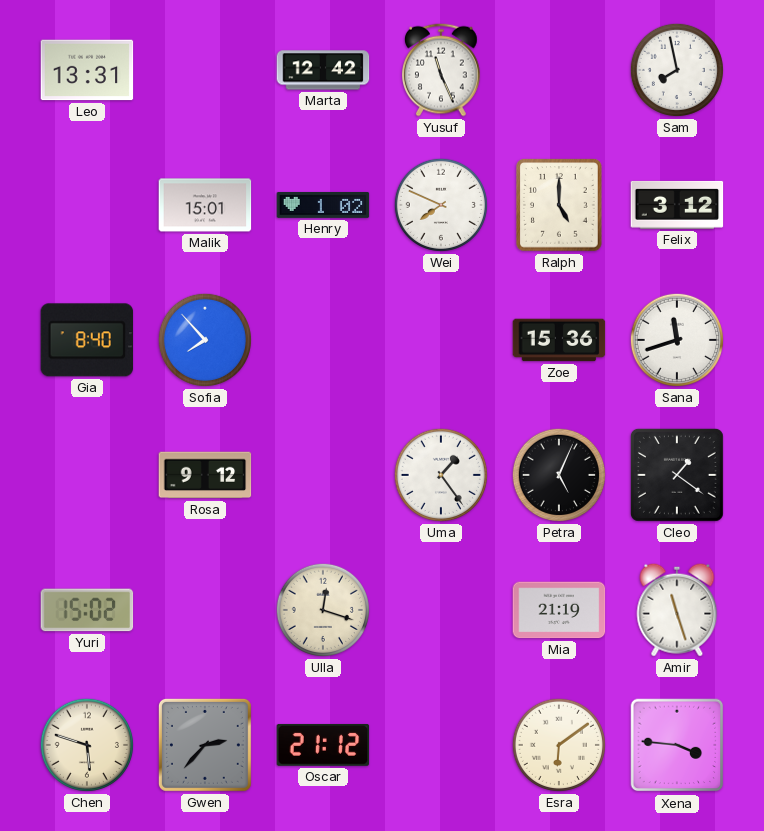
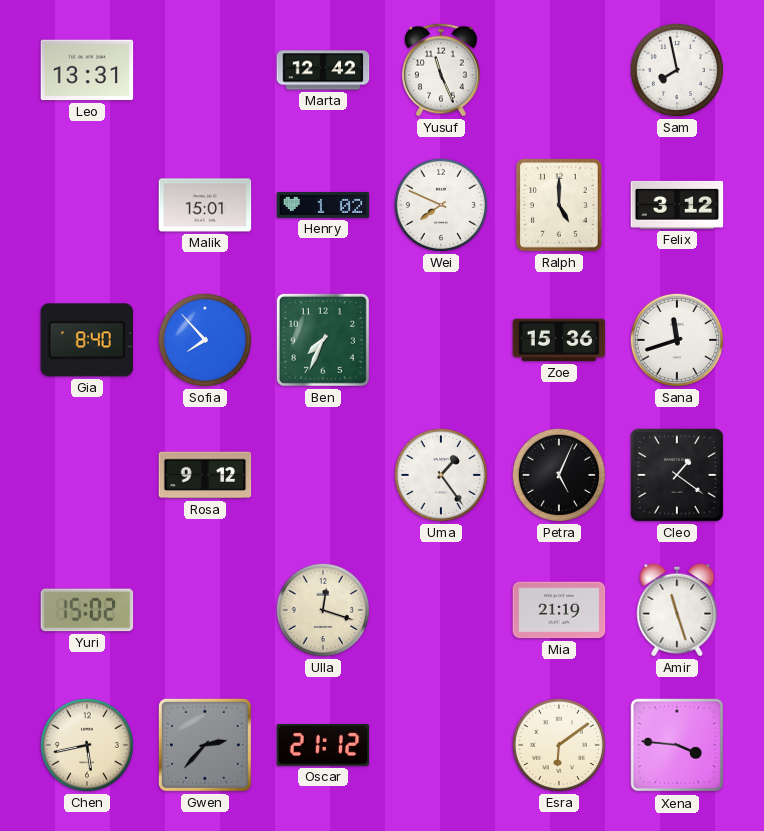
Ben: none -> 7:34
Chen: 5:48 -> 5:43
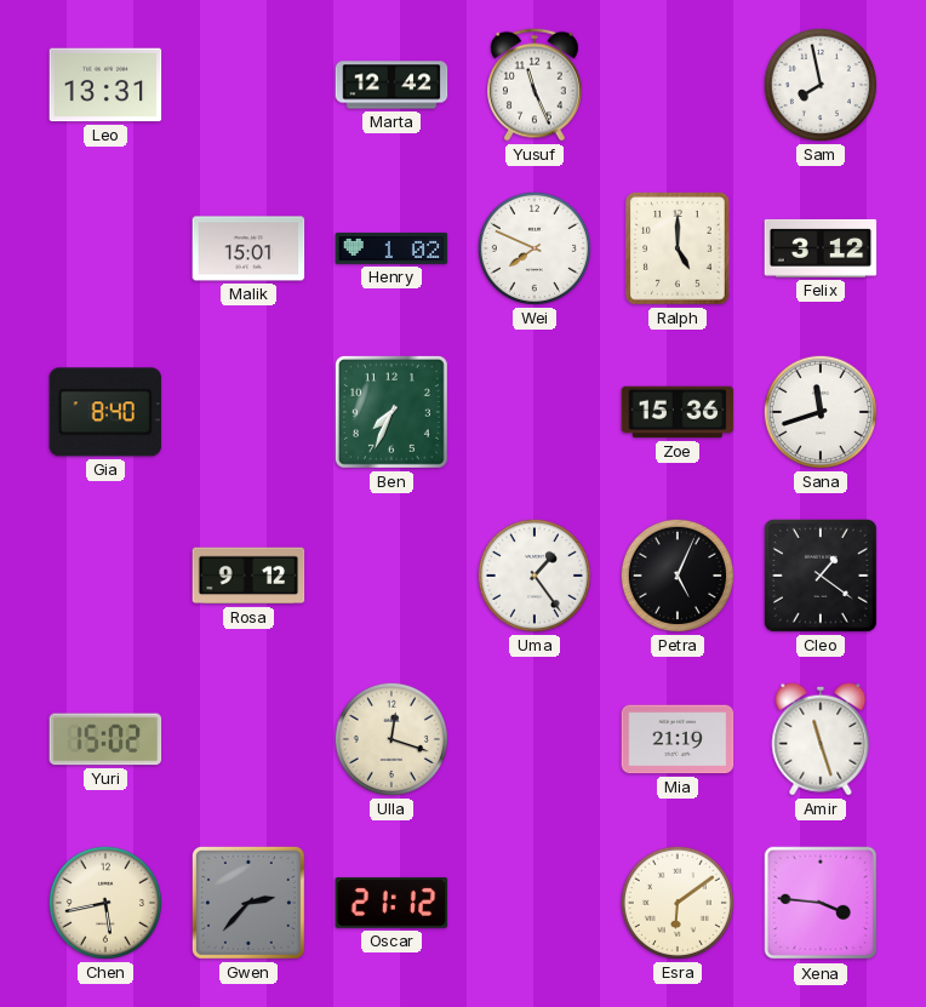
Sofia: 7:53 -> none
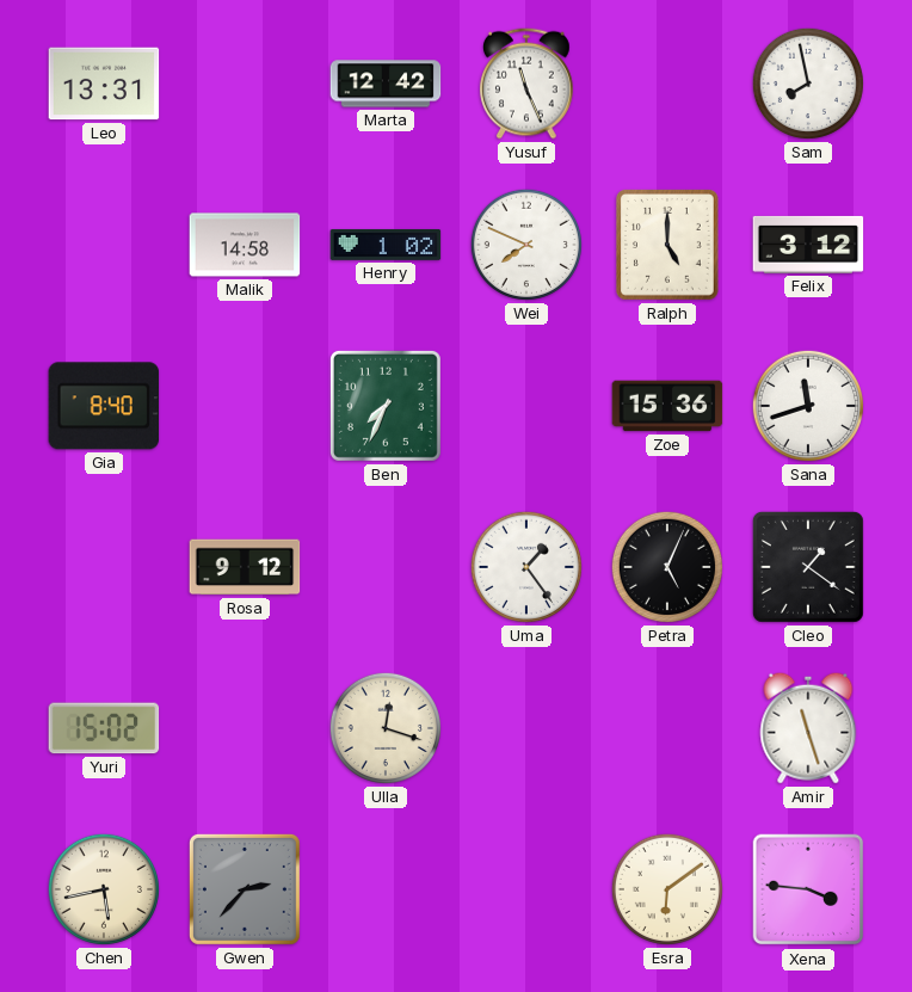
Malik: 15:01 -> 14:58
Mia: 21:19 -> none
Oscar: 21:12 -> none
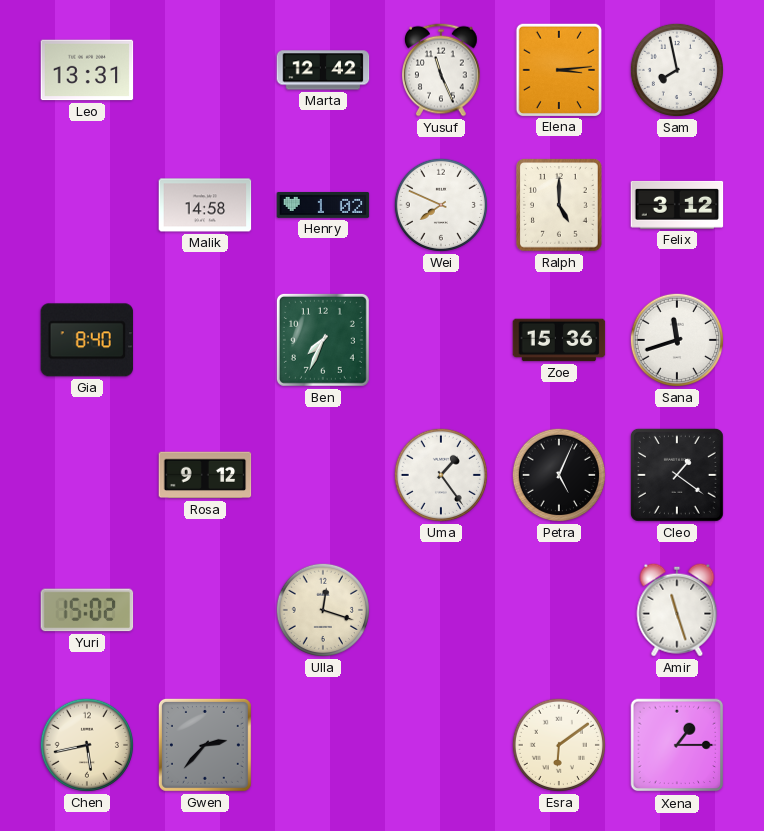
Elena: none -> 3:14
Xena: 3:46 -> 1:15
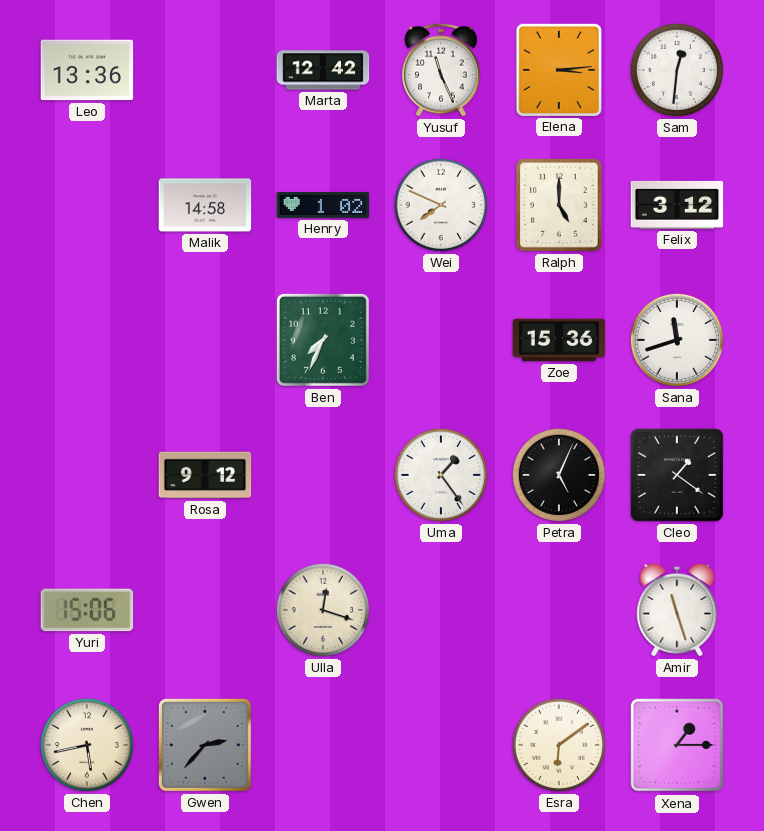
Leo: 13:31 -> 13:36
Sam: 7:58 -> 12:31
Gia: 8:40 -> none
Yuri: 15:02 -> 15:06
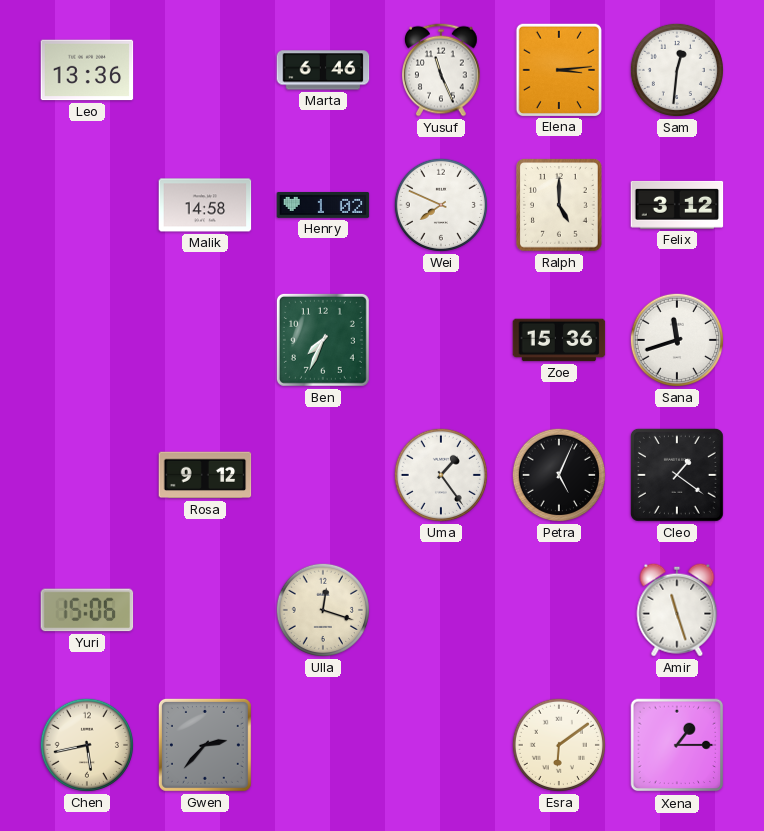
Marta: 12:42 -> 6:46
